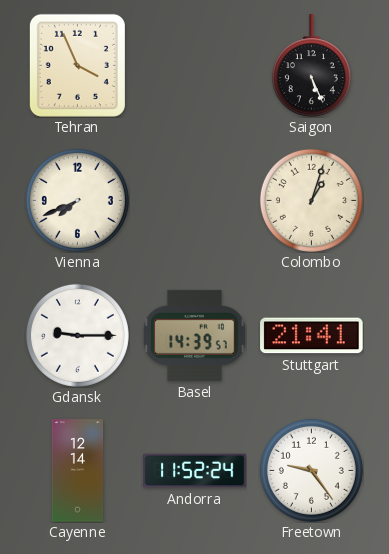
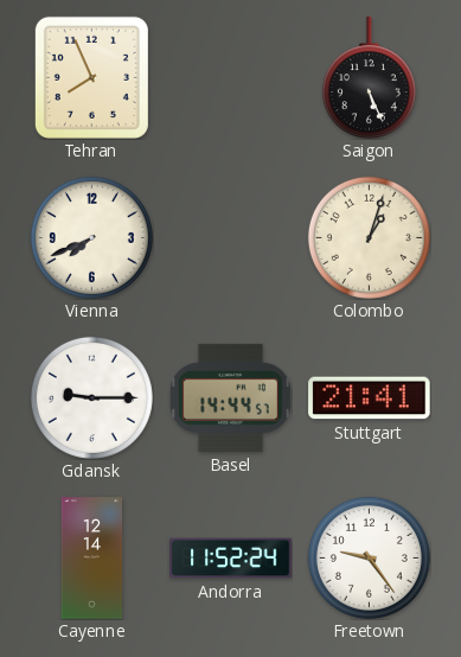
Tehran: 3:56 -> 7:56
Basel: 14:39 -> 14:44
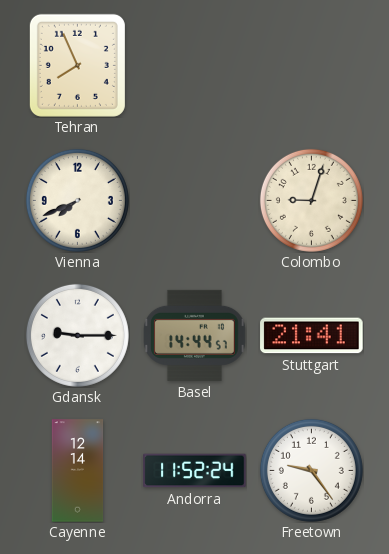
Saigon: 5:26 -> none
Colombo: 1:03 -> 9:03
